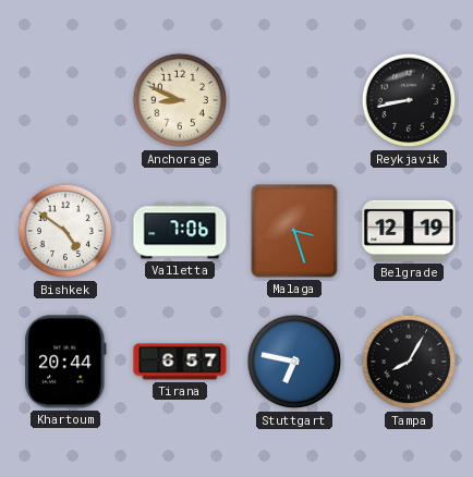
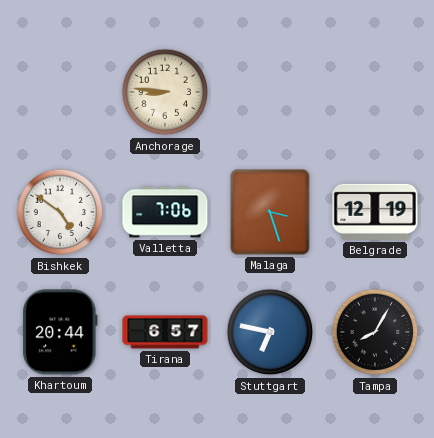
Anchorage: 8:49 -> 8:46
Reykjavik: 8:43 -> none
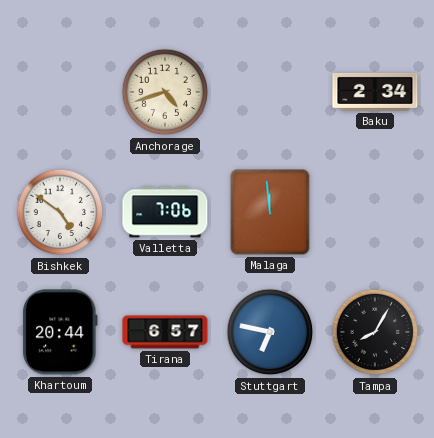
Anchorage: 8:46 -> 4:42
Baku: none -> 2:34
Malaga: 3:27 -> 11:59
Belgrade: 12:19 -> none
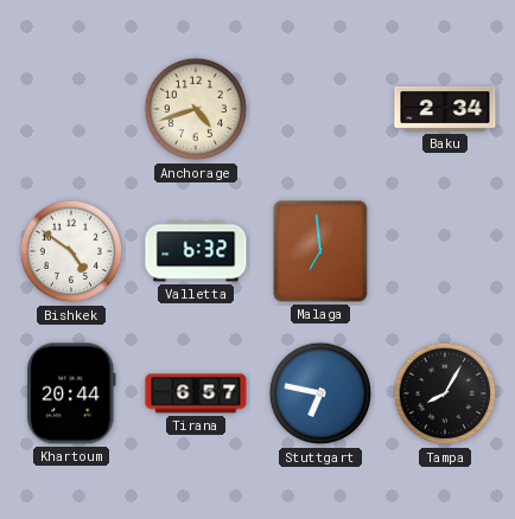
Valletta: 7:06 -> 6:32
Malaga: 11:59 -> 6:59
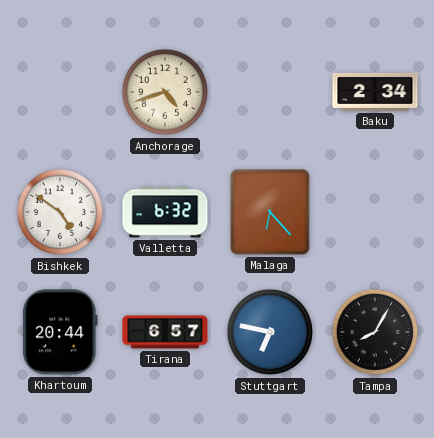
Malaga: 6:59 -> 6:23
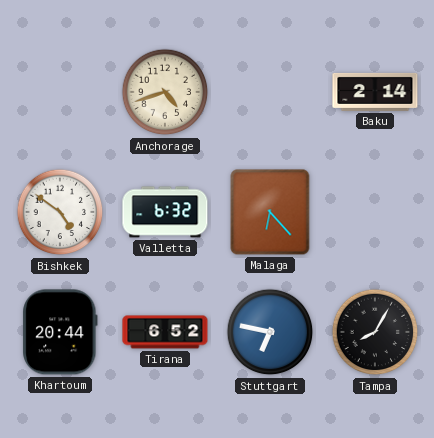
Baku: 2:34 -> 2:14
Tirana: 6:57 -> 6:52
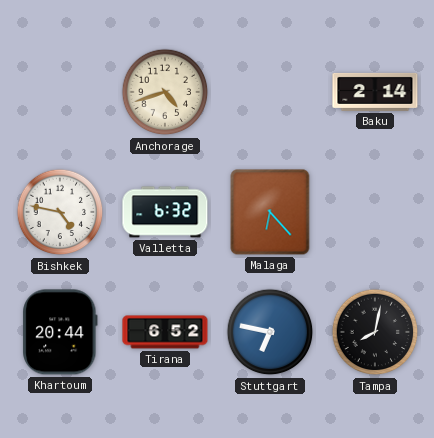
Bishkek: 4:51 -> 4:47
Tampa: 8:05 -> 8:02
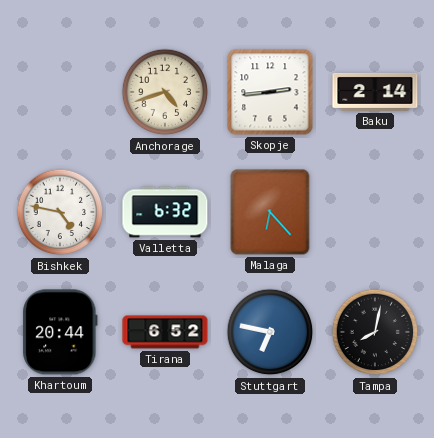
Skopje: none -> 2:44
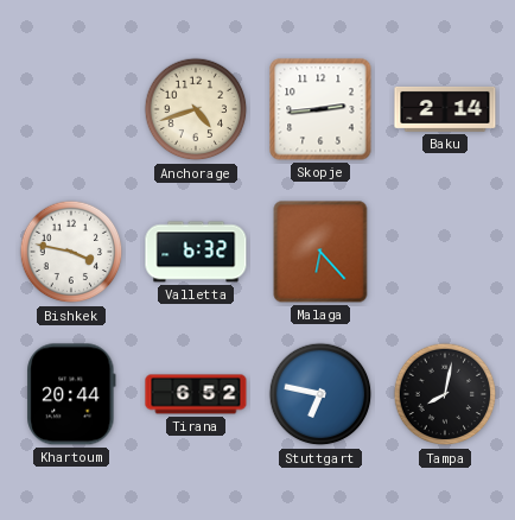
Bishkek: 4:47 -> 3:47
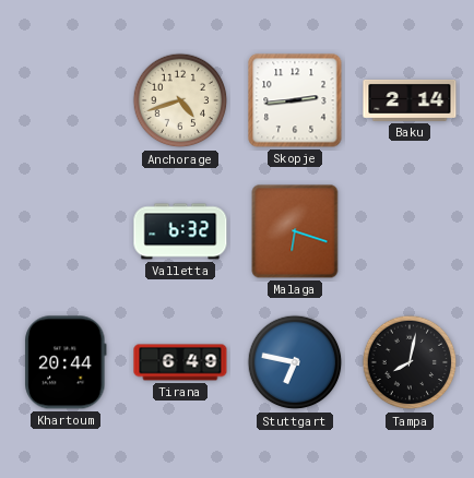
Bishkek: 3:47 -> none
Malaga: 6:23 -> 6:18
Tirana: 6:52 -> 6:49
